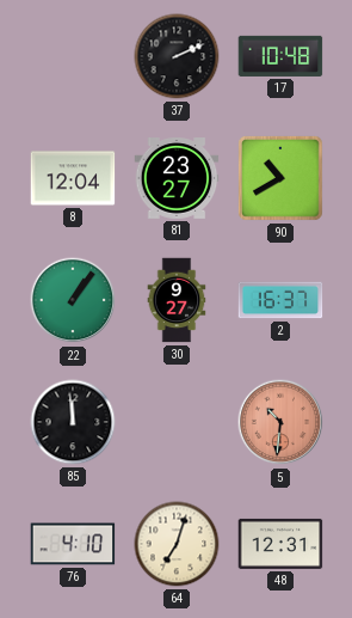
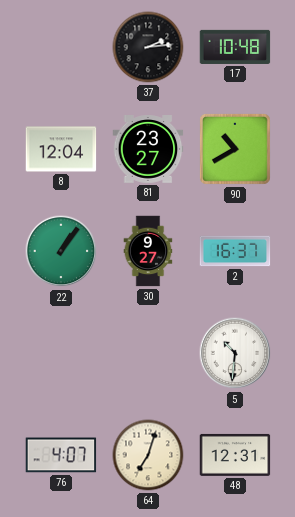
37: 2:11 -> 2:14
85: 11:59 -> none
5 dial: salmon -> white
76: 4:10 -> 4:07
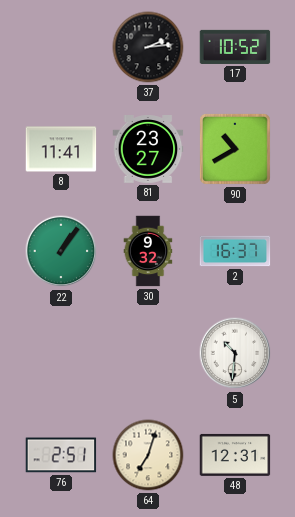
17: 10:48 -> 10:52
8: 12:04 -> 11:41
30: 9:27 -> 9:32
76: 4:07 -> 2:51
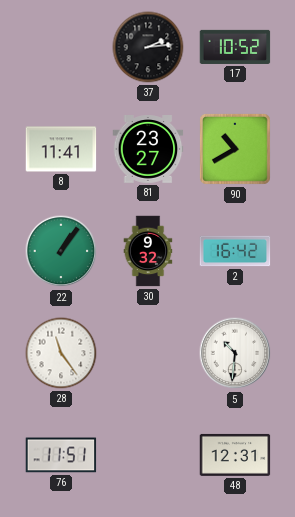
2: 16:37 -> 16:42
28: none -> 11:24
76: 2:51 -> 11:51
64: 7:03 -> none
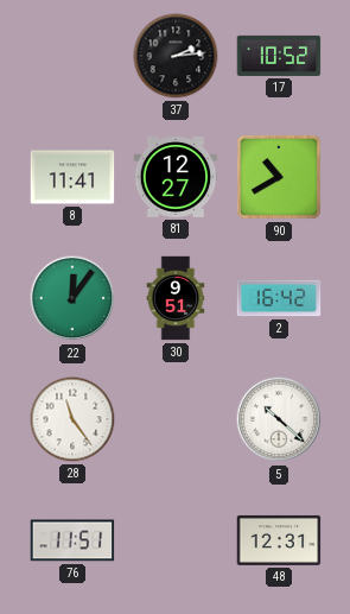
81: 23:27 -> 12:27
22: 1:06 -> 12:06
30: 9:32 -> 9:51
5: 10:31 -> 10:22
